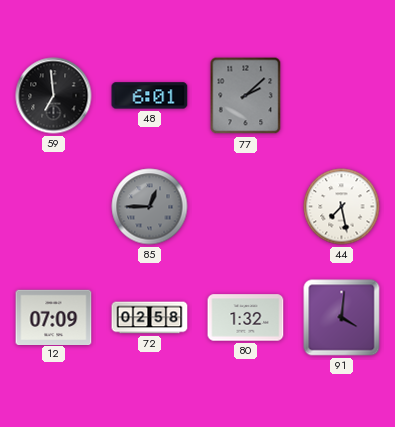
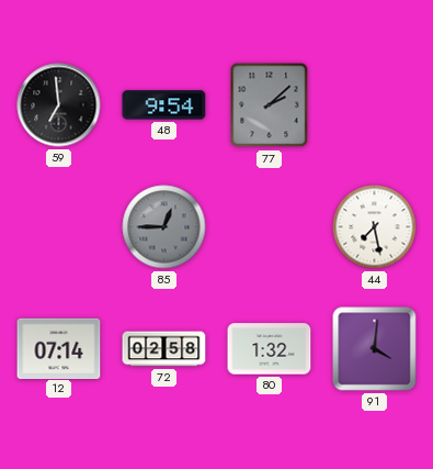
48: 6:01 -> 9:54
12: 07:09 -> 07:14
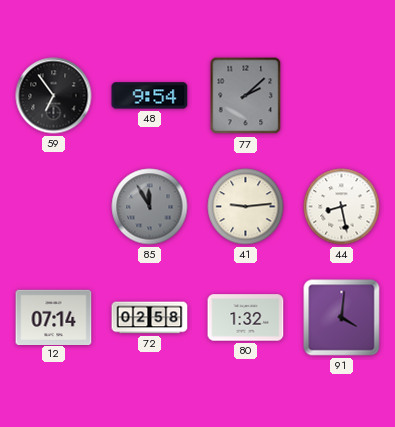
59: 6:59 -> 6:54
85: 12:45 -> 11:55
41: none -> 9:14
44: 7:28 -> 8:28
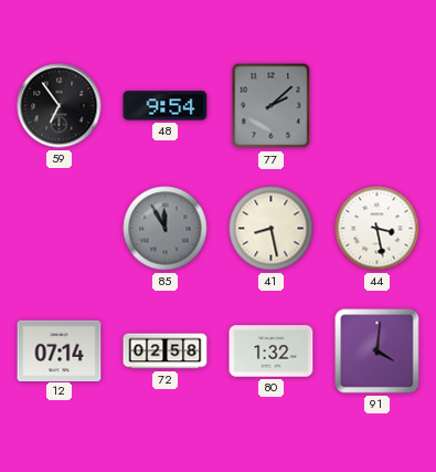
41: 9:14 -> 8:28
44: 8:28 -> 3:28
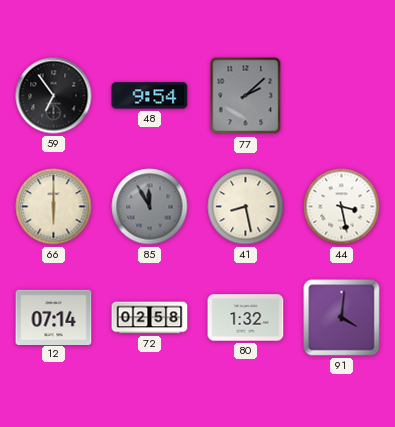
66: none -> 6:00
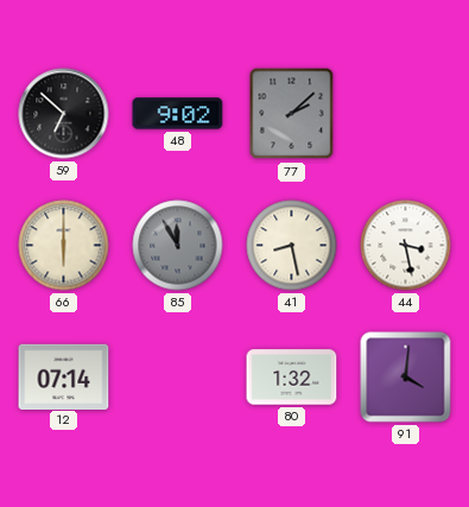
59: 6:54 -> 6:52
48: 9:54 -> 9:02
72: 02:58 -> none
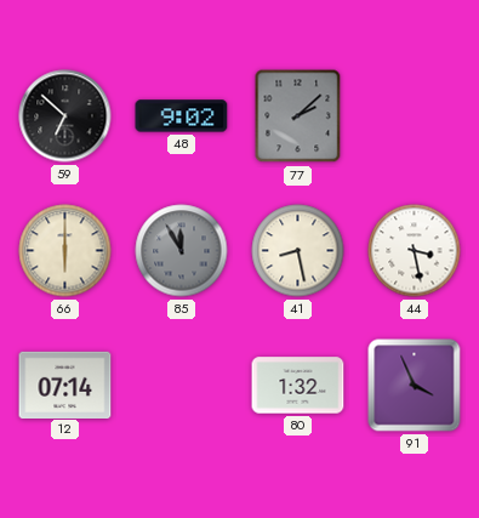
91: 4:01 -> 3:56
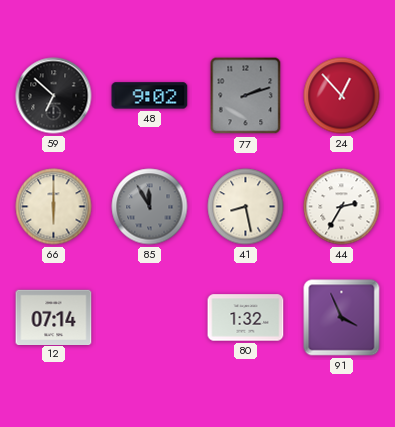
77: 2:08 -> 2:12
24: none -> 12:53
44: 3:28 -> 2:35
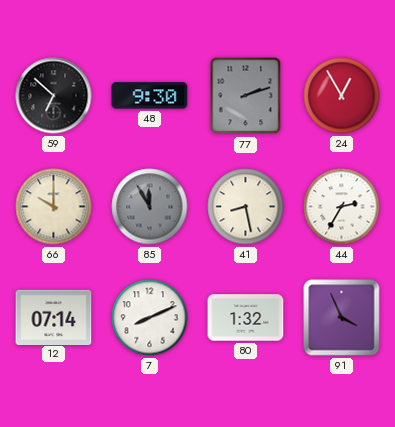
48: 9:02 -> 9:30
24: 12:53 -> 12:55
66: 6:00 -> 10:00
7: none -> 8:11
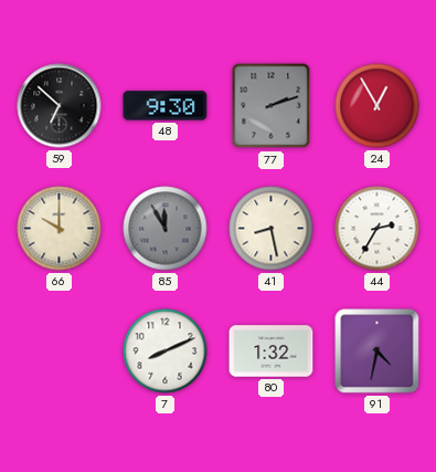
12: 07:14 -> none
91: 3:56 -> 4:32
